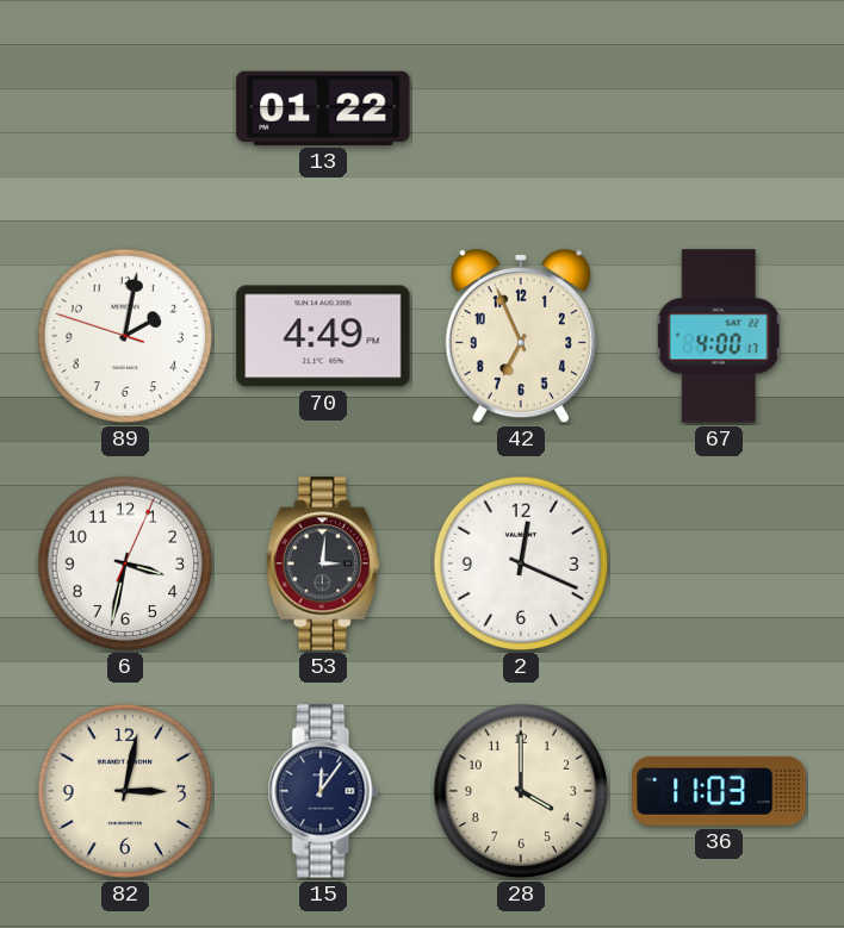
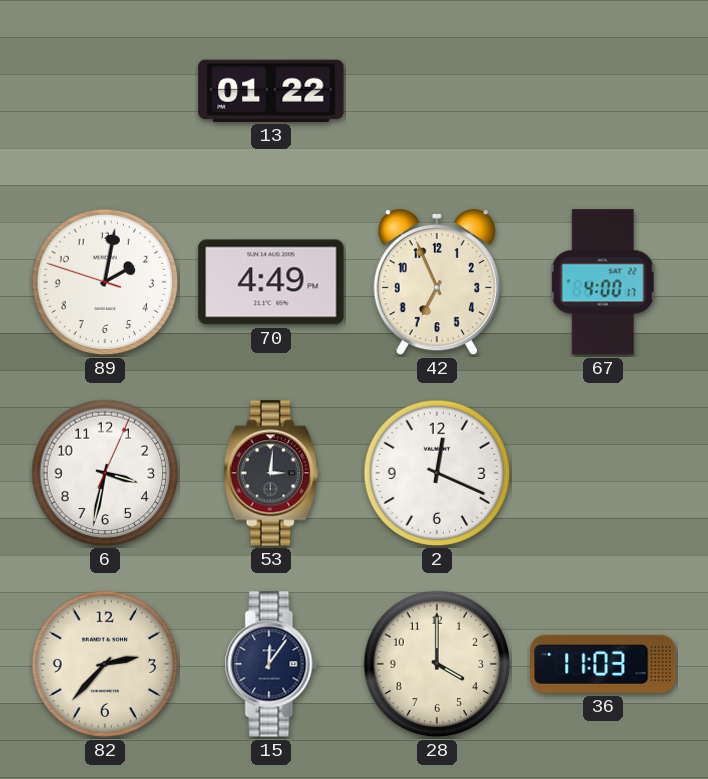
82: 3:02 -> 2:37
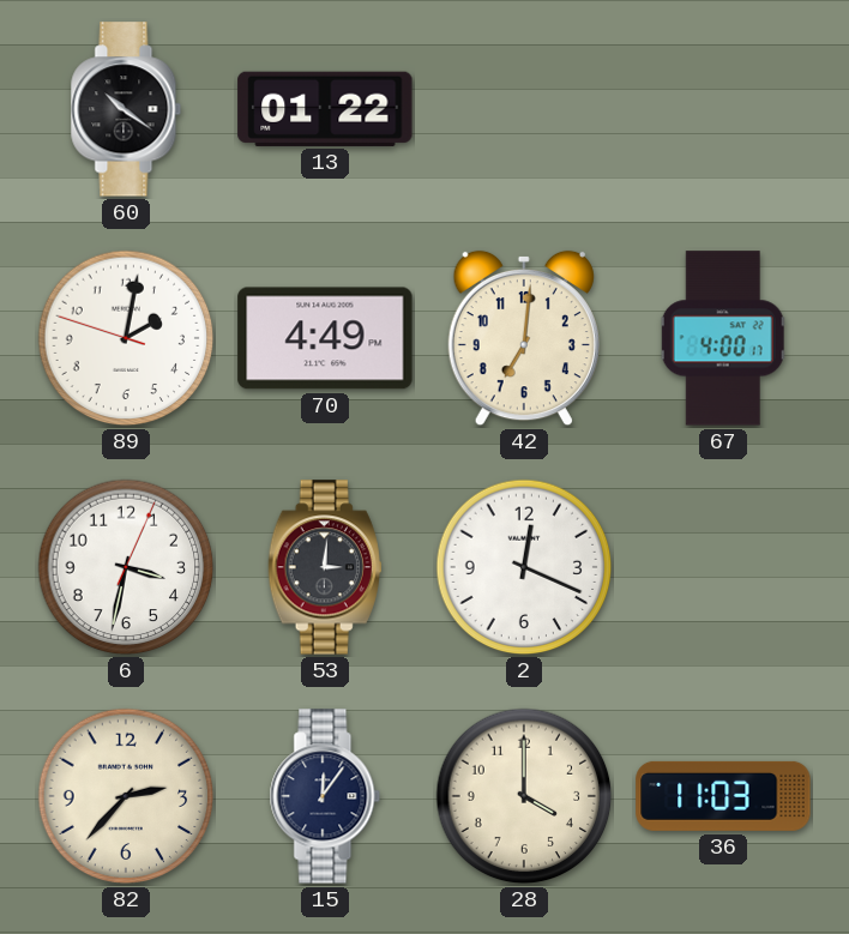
60: none -> 10:21
42: 6:56 -> 7:01
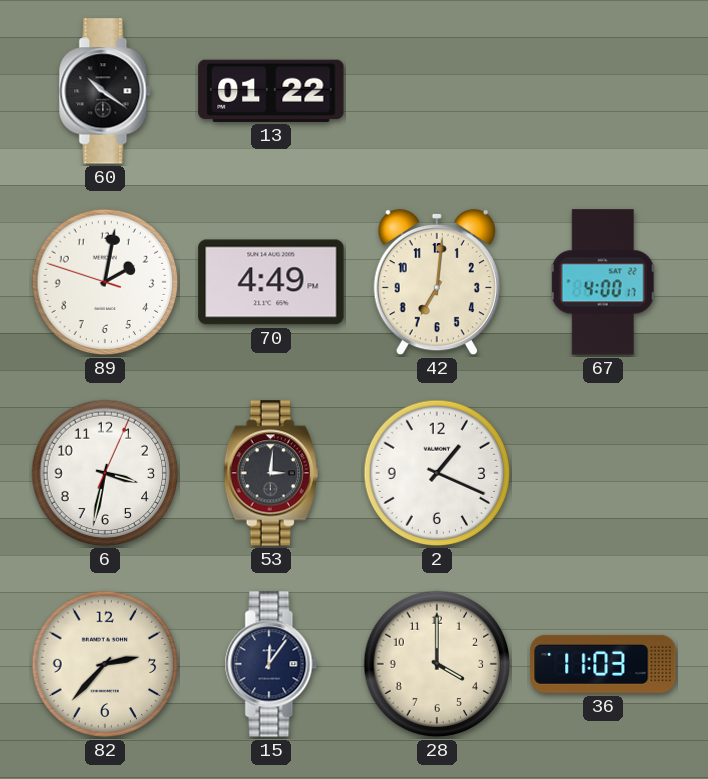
2: 12:19 -> 1:19
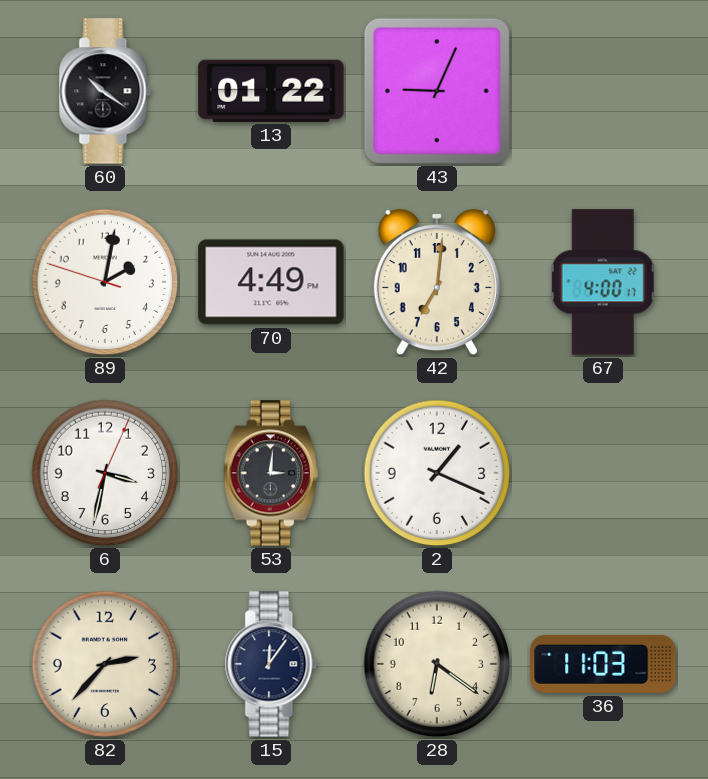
43: none -> 9:04
28: 4:00 -> 6:21
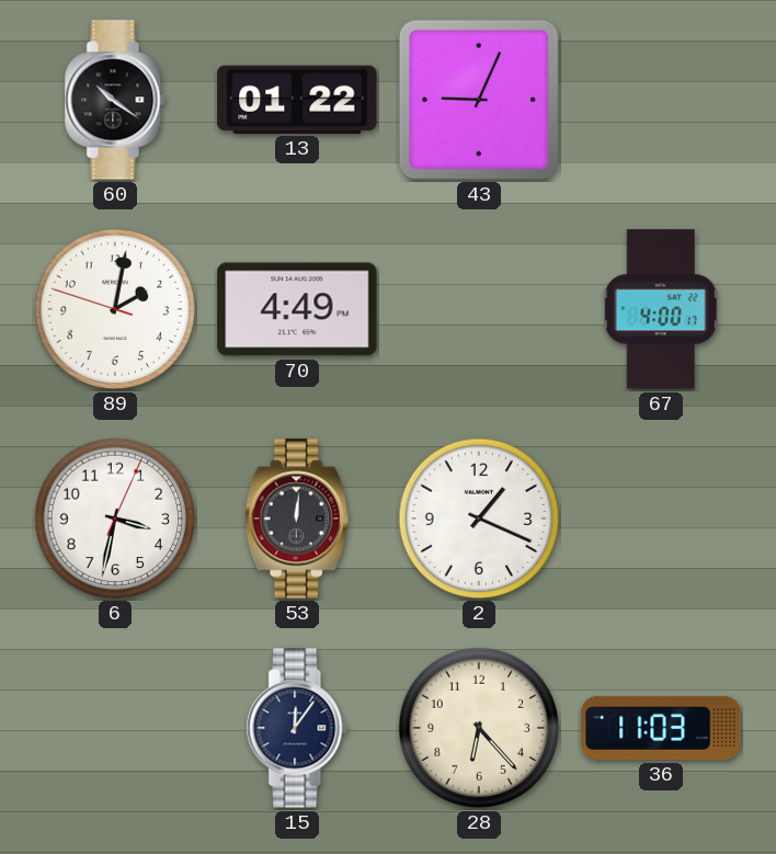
42: 7:01 -> none
53: 3:01 -> 12:01
82: 2:37 -> none
28: 6:21 -> 6:23
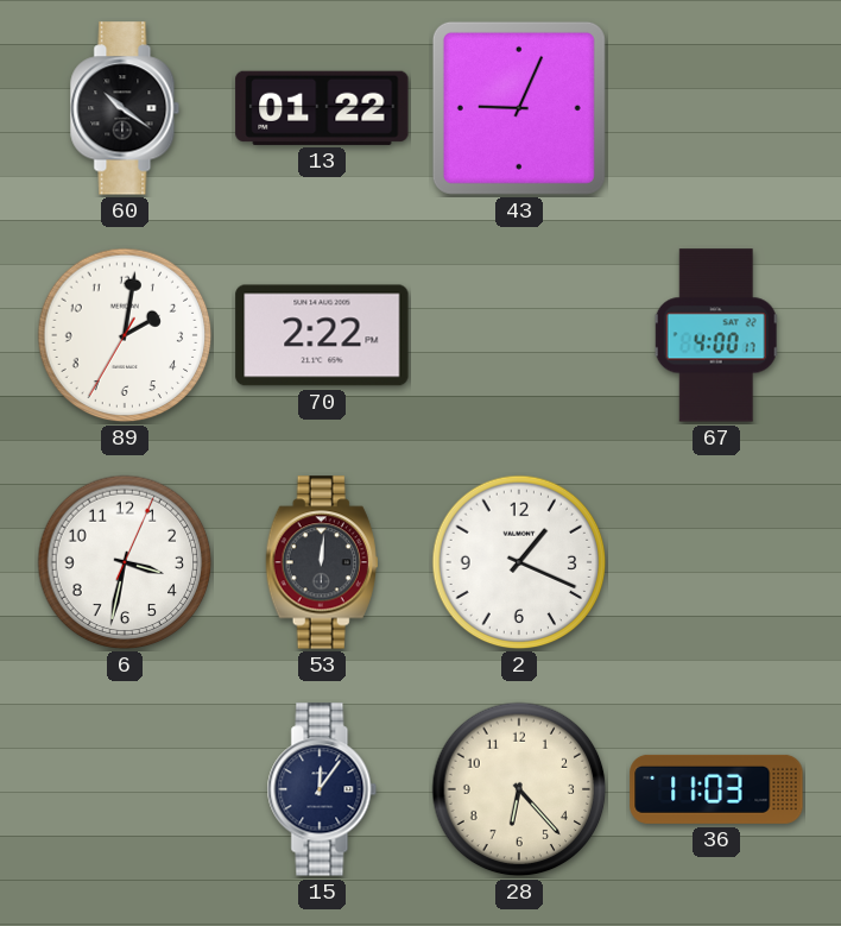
89: 2:01:48 -> 2:01:35
70: 4:49 -> 2:22
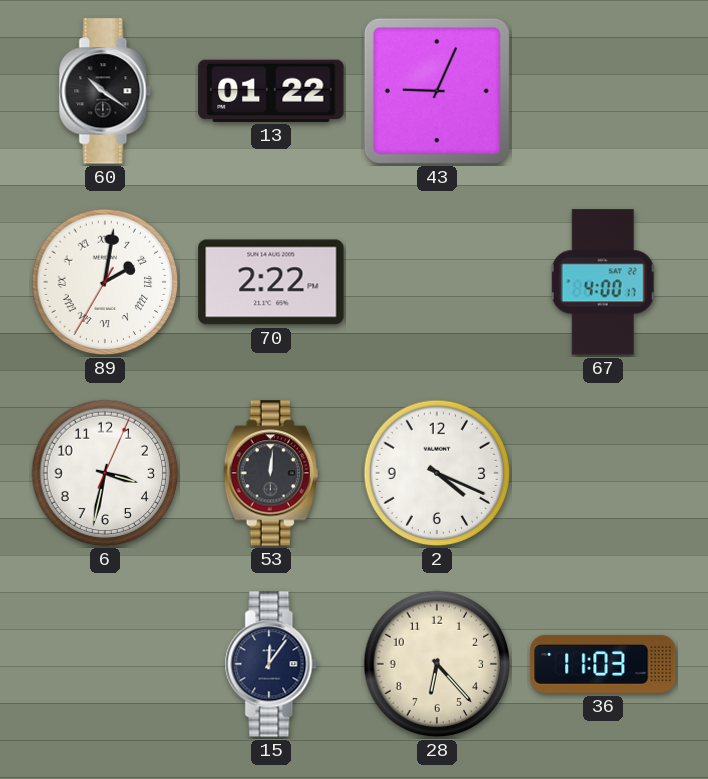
89 numerals: Arabic -> Roman
2: 1:19 -> 4:19
